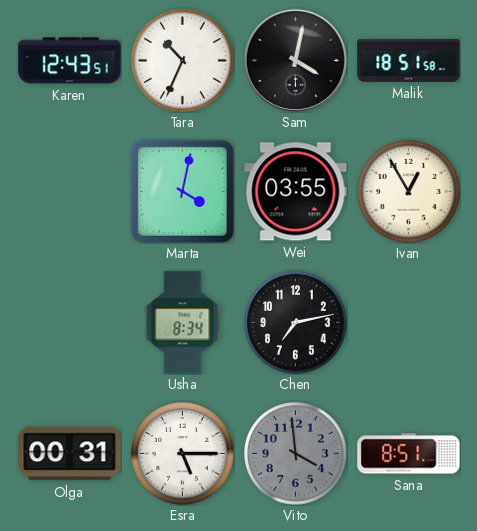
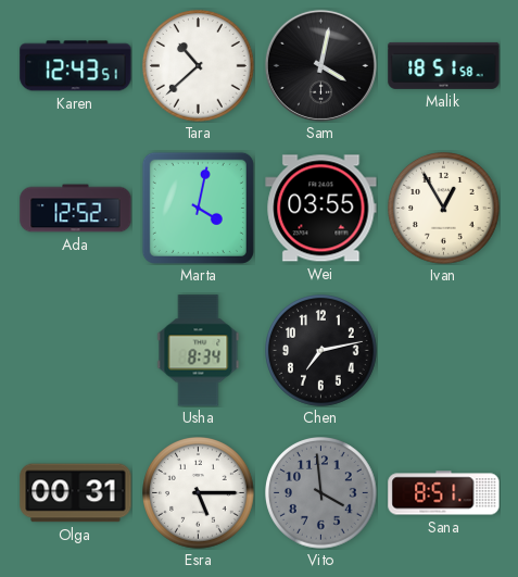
Tara: 10:34 -> 10:38
Ada: none -> 12:52
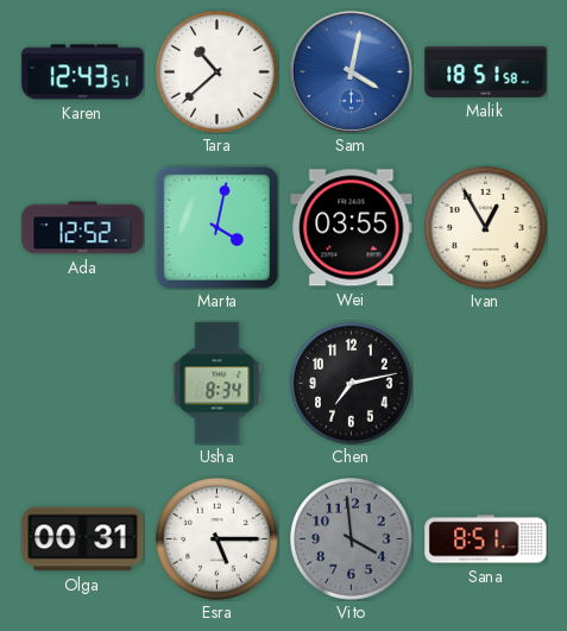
Sam dial: black -> blue
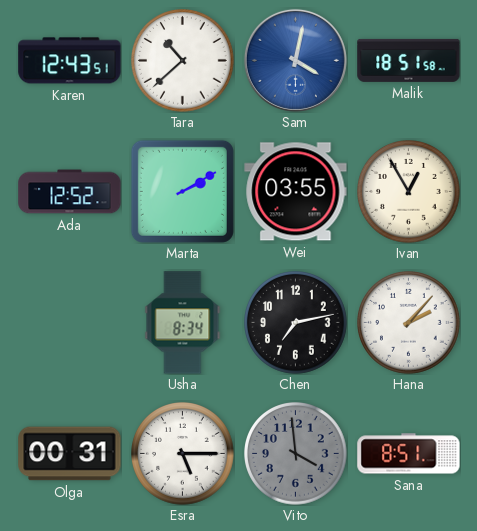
Marta: 4:02 -> 2:10
Hana: none -> 2:07
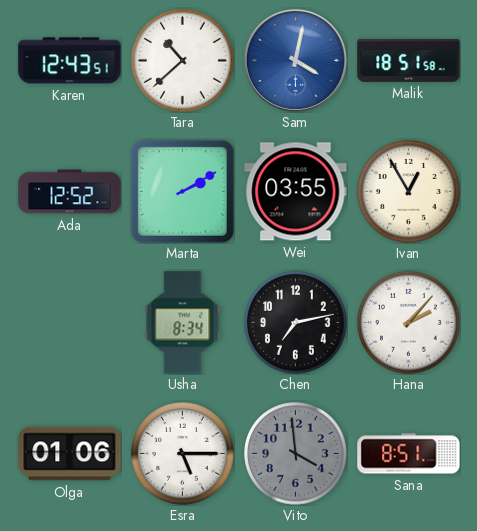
Olga: 00:31 -> 01:06
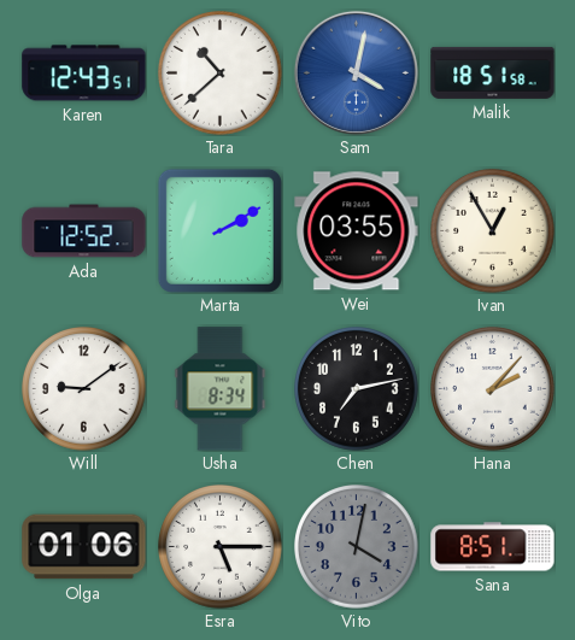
Will: none -> 9:09
Vito: 3:59 -> 4:02
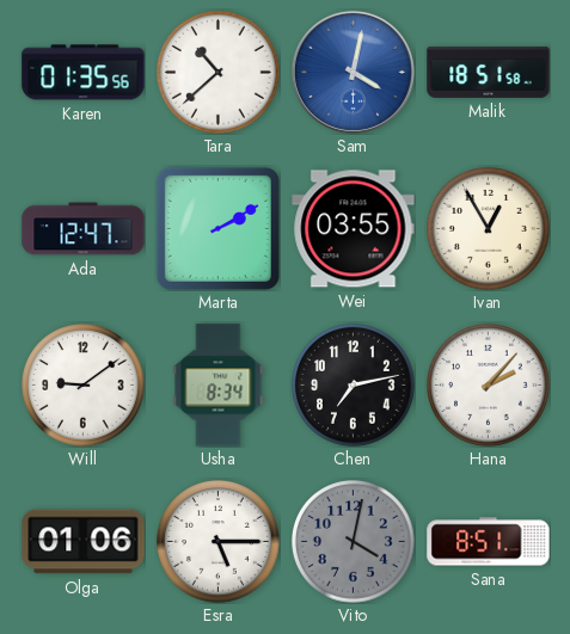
Karen: 12:43 -> 01:35
Ada: 12:52 -> 12:47
